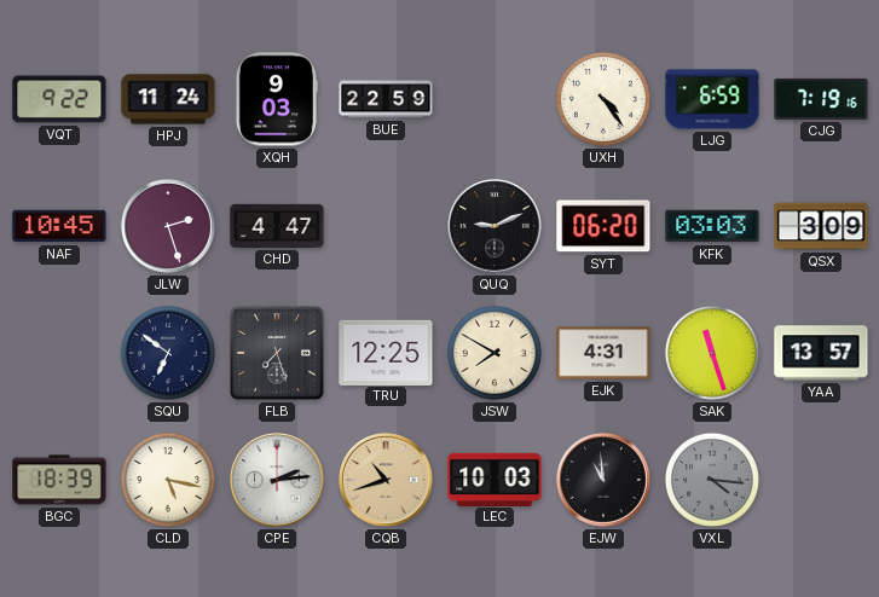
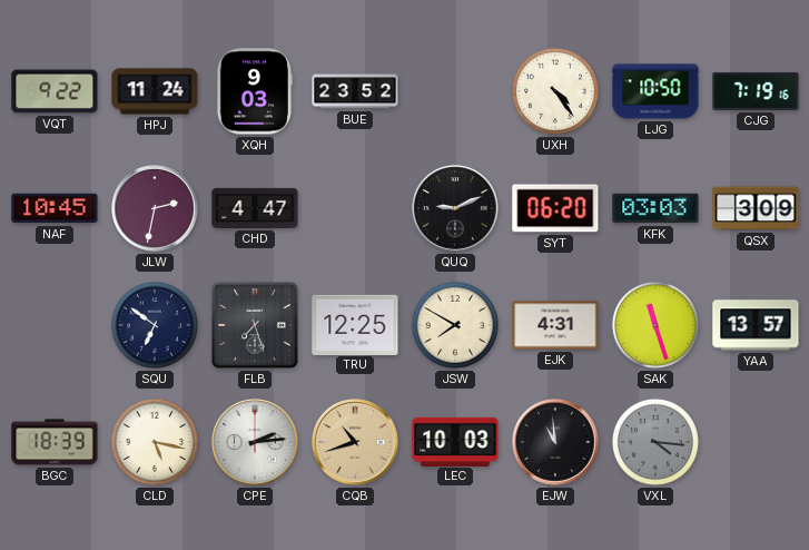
BUE: 22:59 -> 23:52
LJG: 6:59 -> 10:50
JLW: 2:27 -> 2:32
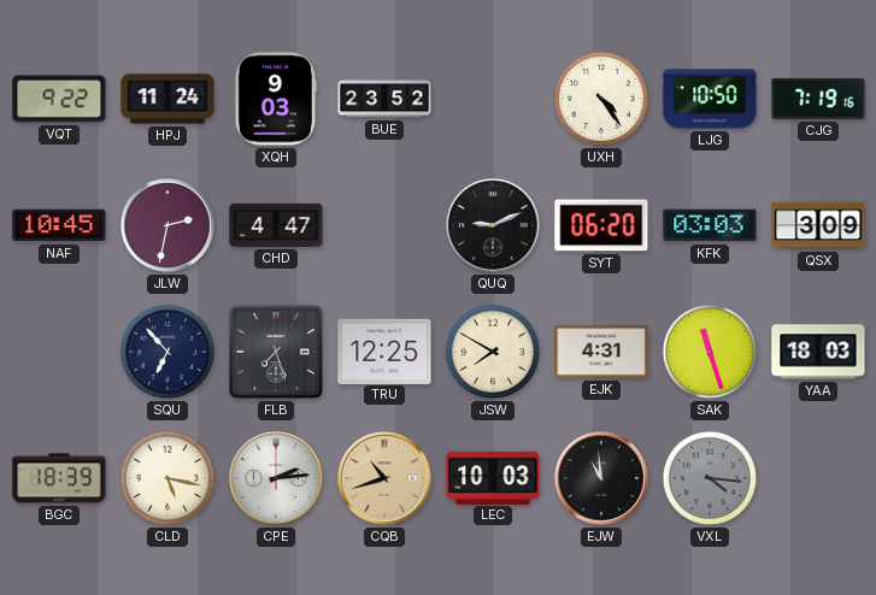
SQU: 6:51 -> 6:53
YAA: 13:57 -> 18:03
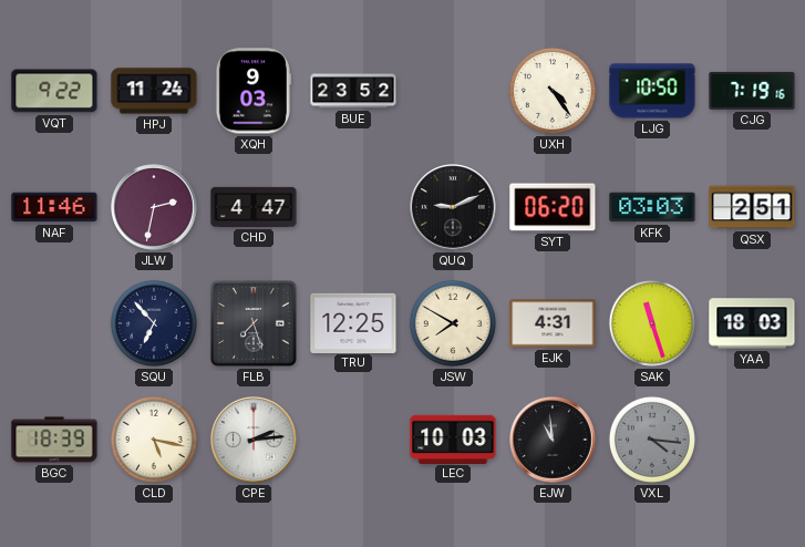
NAF: 10:45 -> 11:46
QSX: 3:09 -> 2:51
CQB: 10:42 -> none
